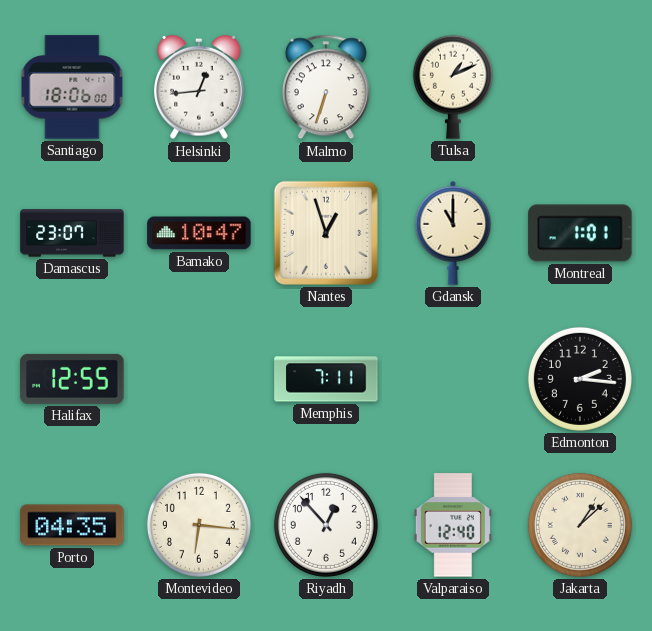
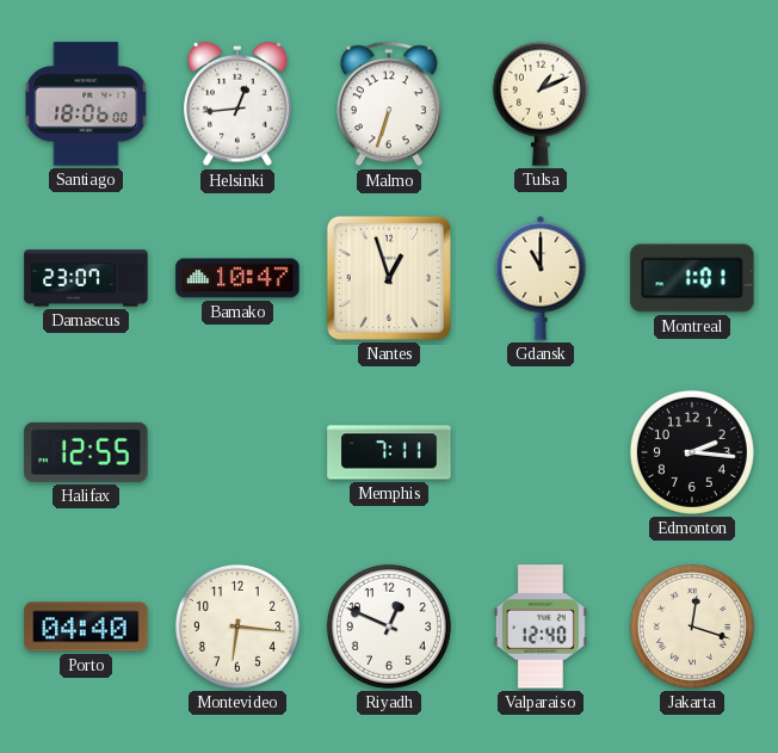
Porto: 04:35 -> 04:40
Riyadh: 12:53 -> 12:49
Jakarta: 1:08 -> 12:18
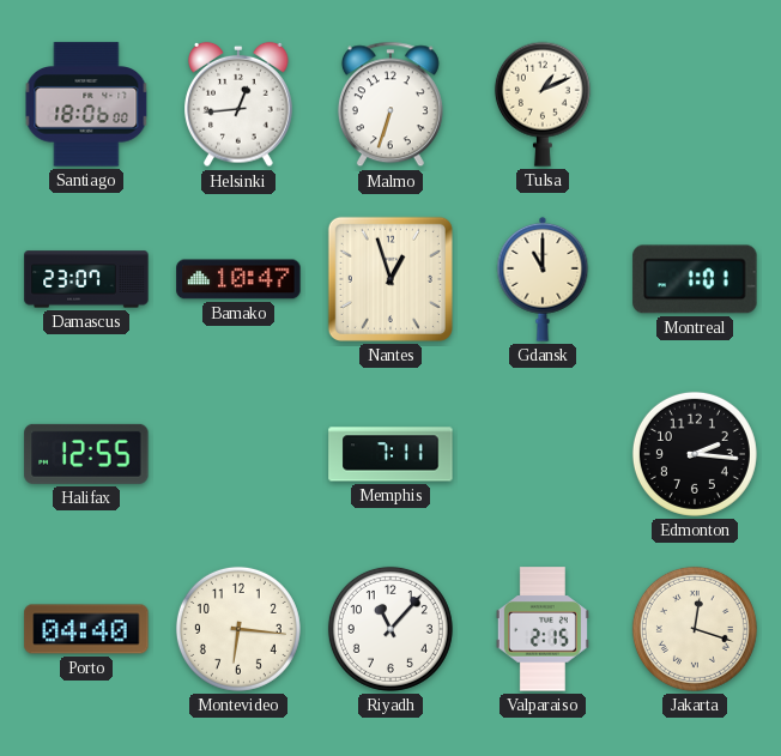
Riyadh: 12:49 -> 11:07
Valparaiso: 12:40 -> 2:15
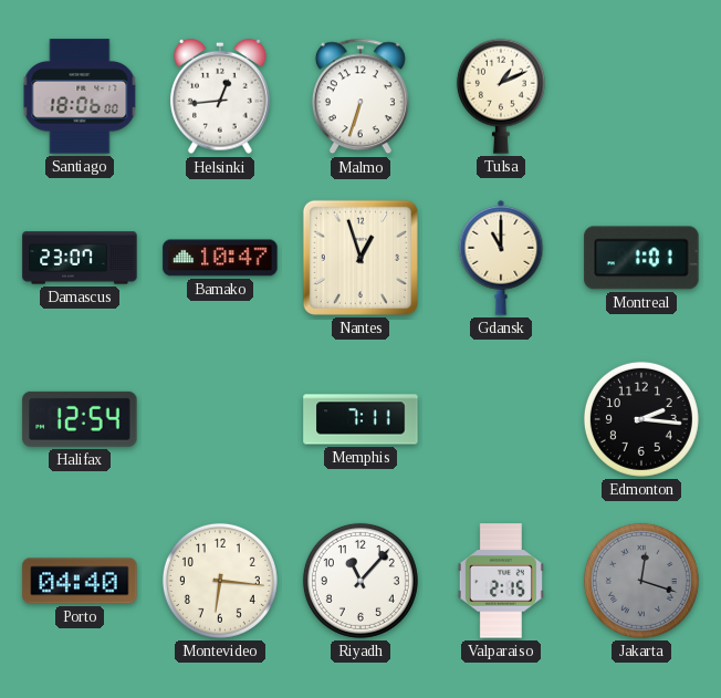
Halifax: 12:55 -> 12:54
Jakarta dial: cream -> grey
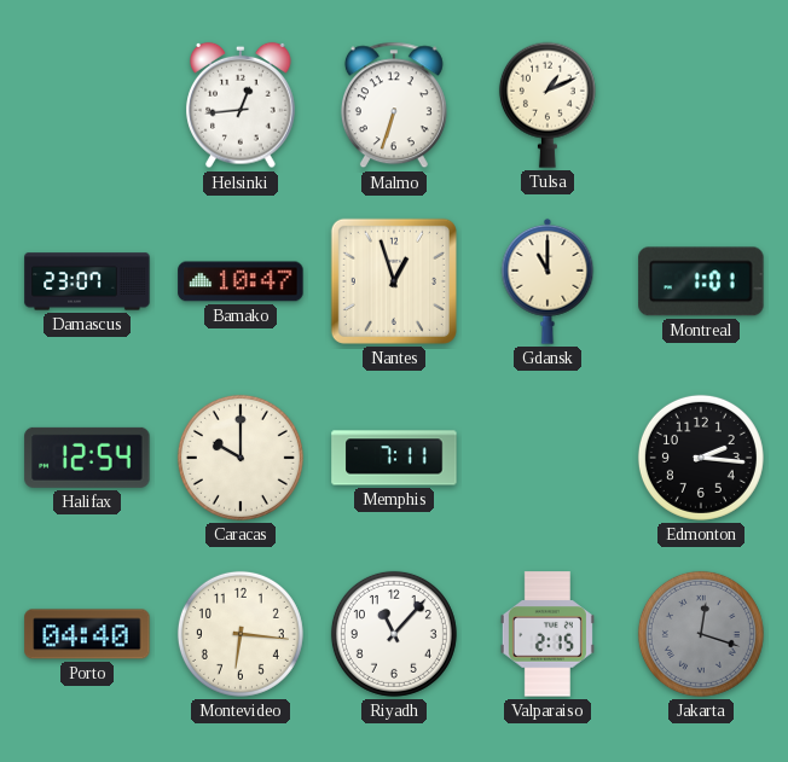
Santiago: 18:06 -> none
Caracas: none -> 10:00
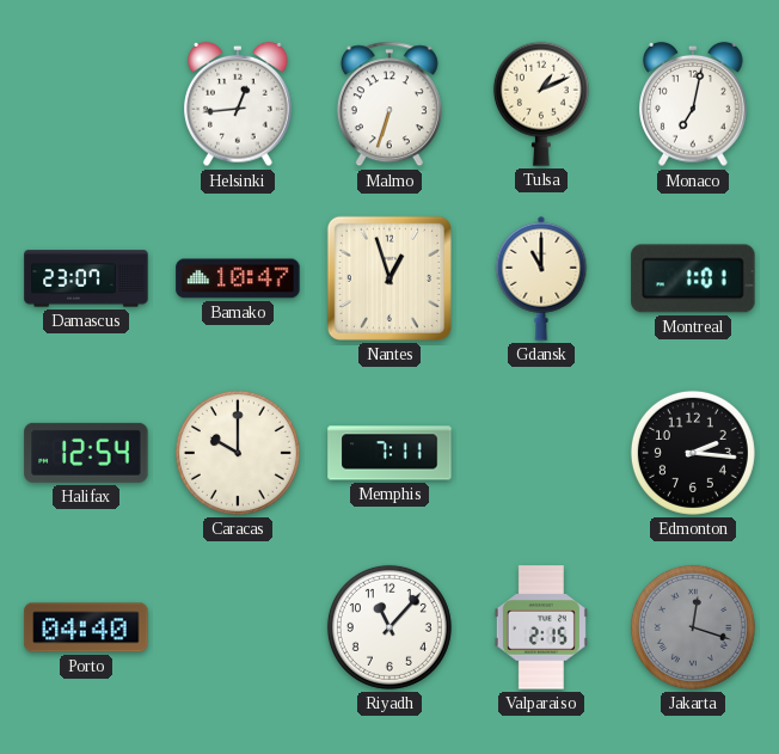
Monaco: none -> 7:02
Montevideo: 6:16 -> none
